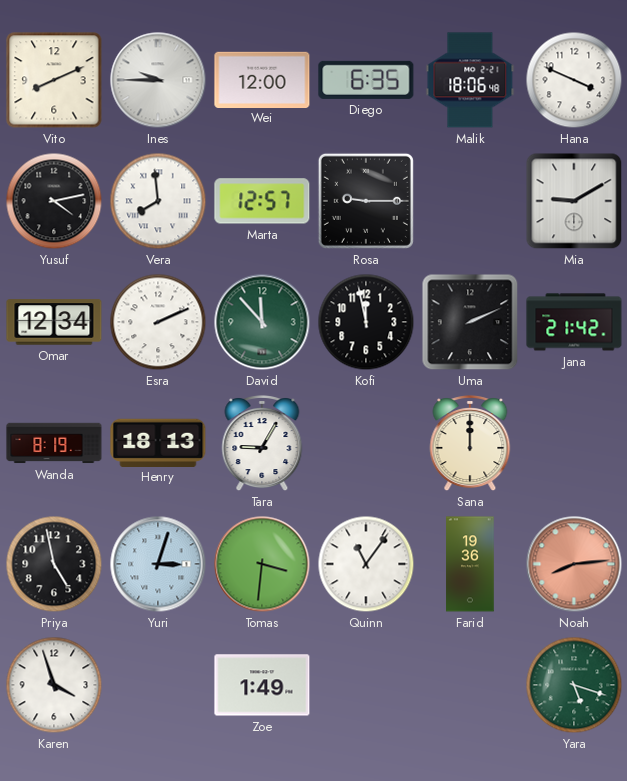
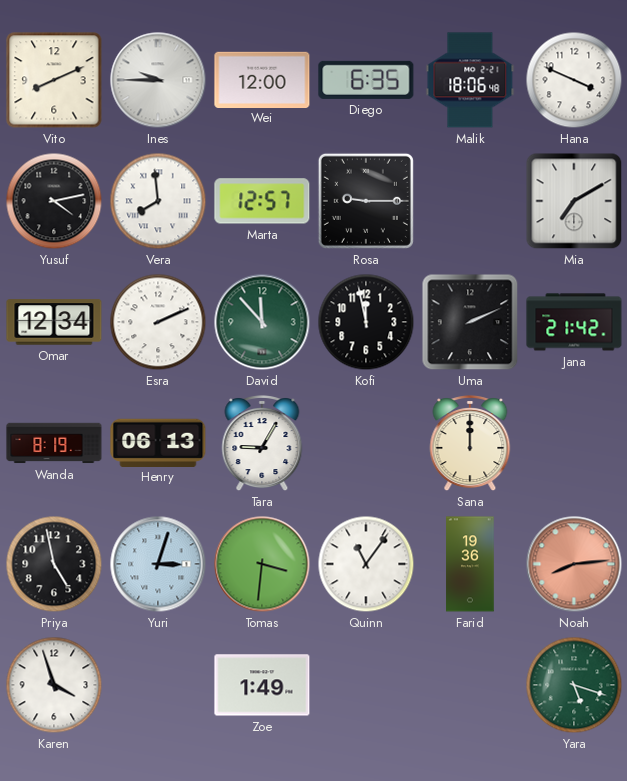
Mia: 9:10 -> 7:10
Henry: 18:13 -> 06:13
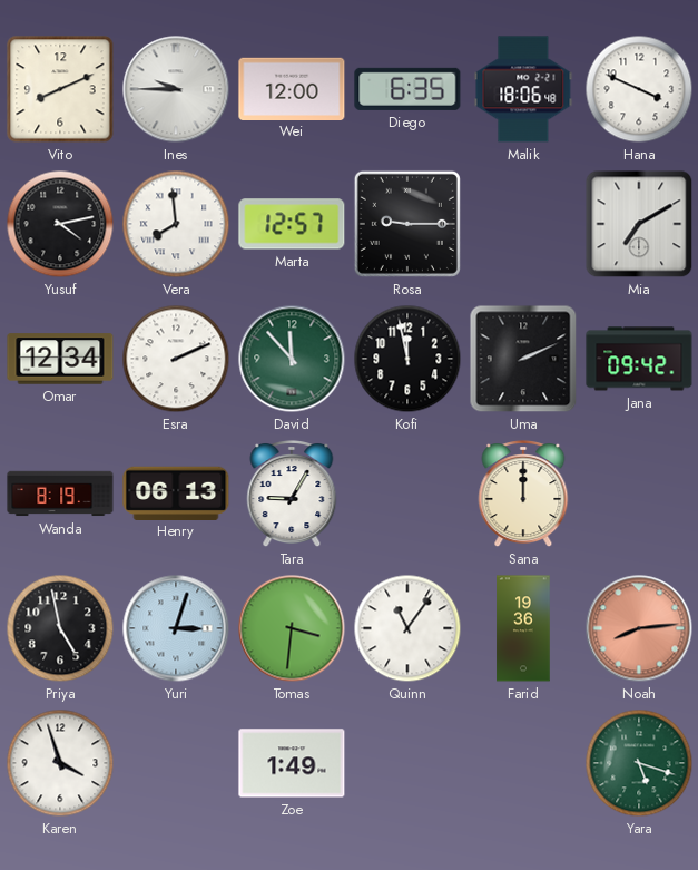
Jana: 21:42 -> 09:42
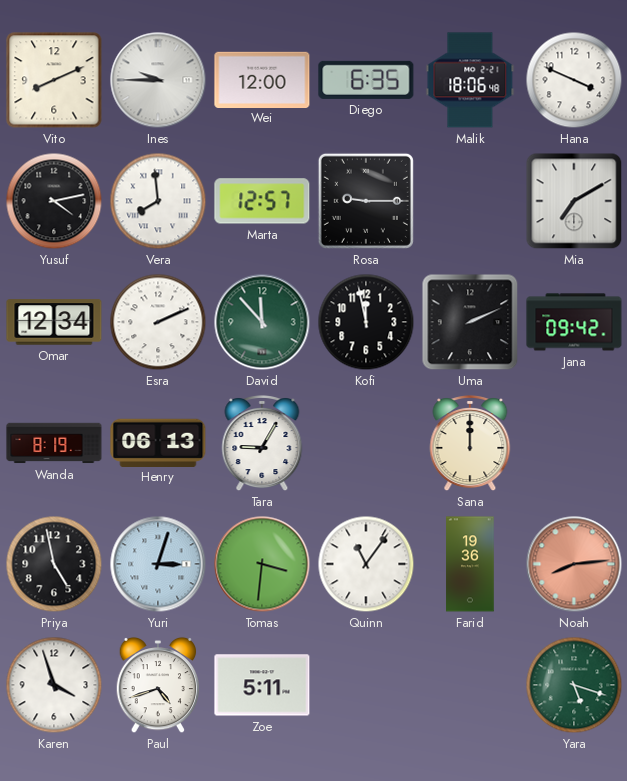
Paul: none -> 4:42
Zoe: 1:49 -> 5:11
